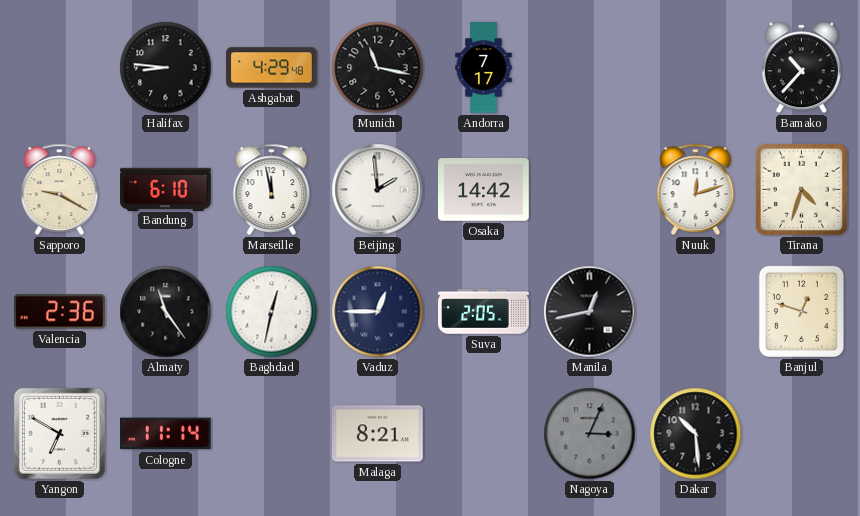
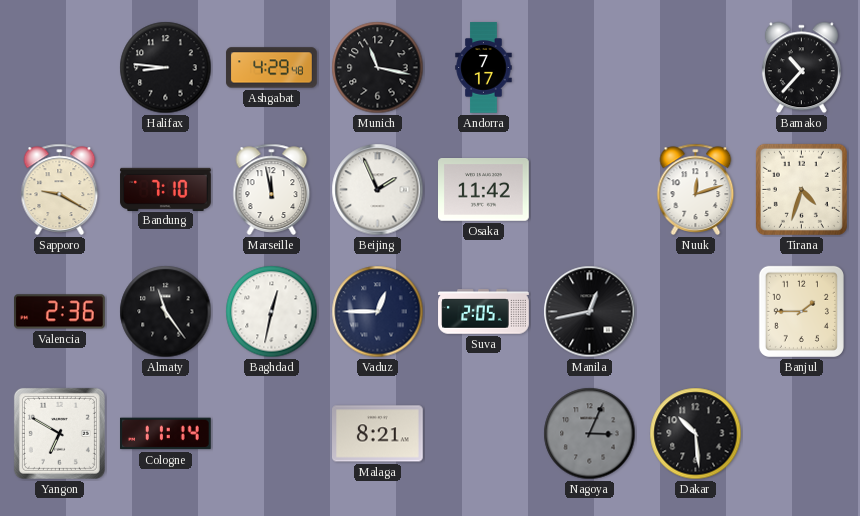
Bandung: 6:10 -> 7:10
Beijing: 1:59 -> 1:56
Osaka: 14:42 -> 11:42
Banjul: 12:48 -> 1:45
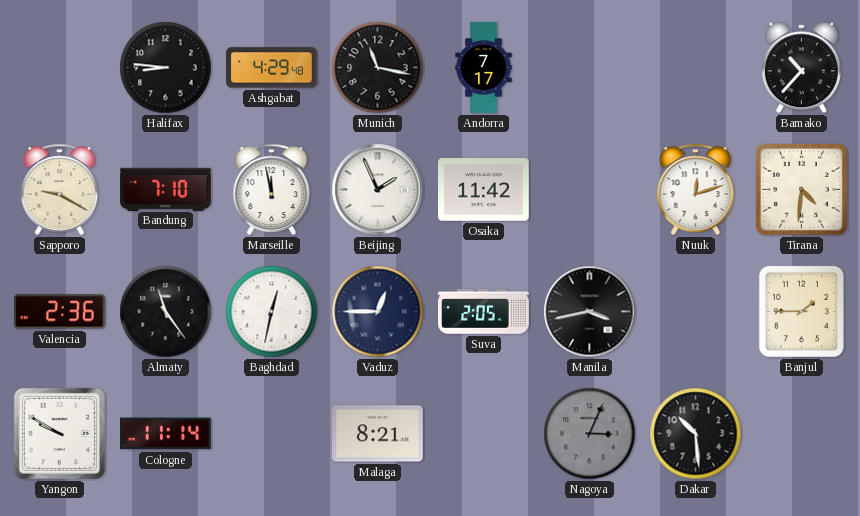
Tirana: 4:33 -> 4:31
Manila: 12:43 -> 3:43
Yangon: 6:50 -> 9:50
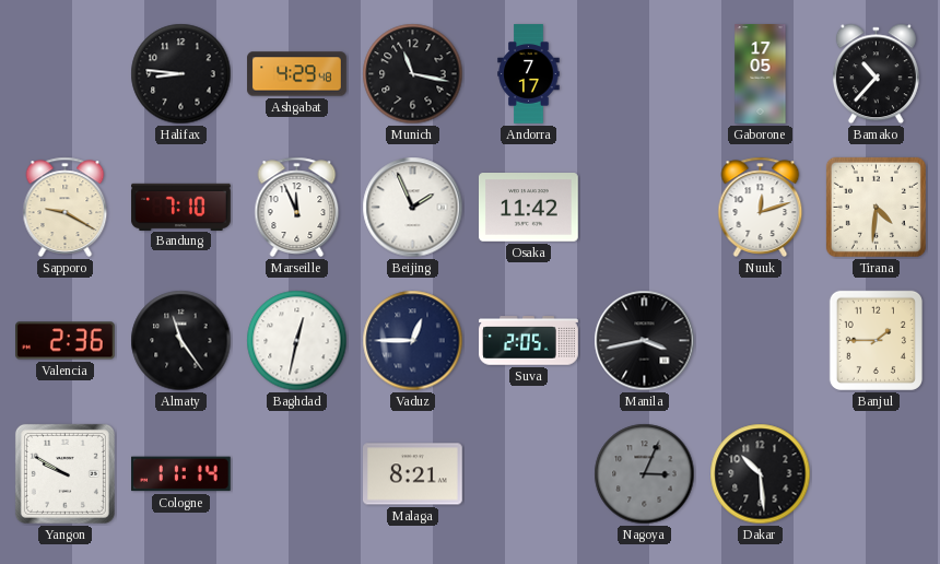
Gaborone: none -> 17:05
Marseille: 11:58 -> 11:56
